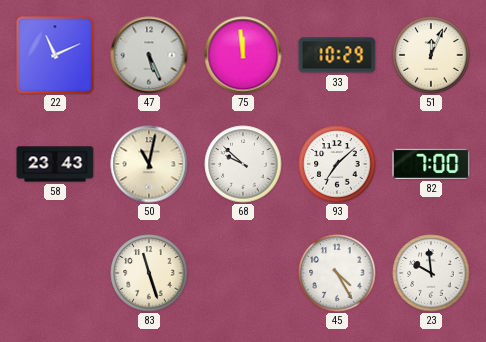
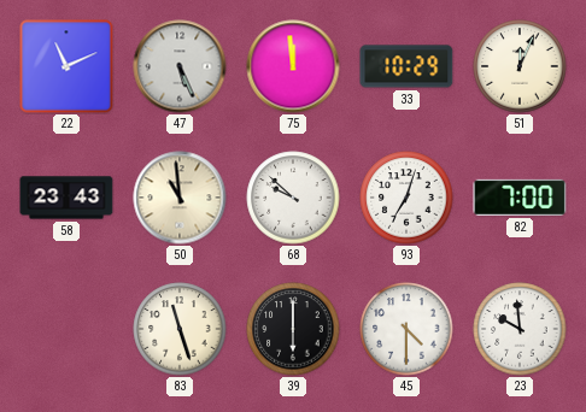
50: 11:02 -> 10:59
93: 7:08 -> 7:03
39: none -> 6:00
45: 4:25 -> 4:30
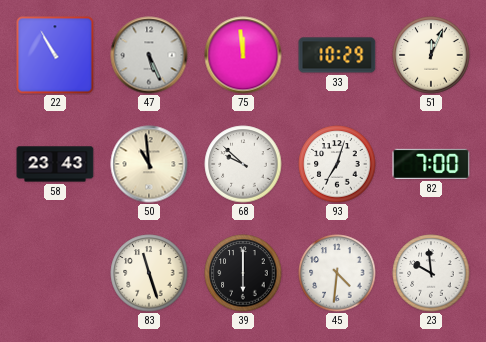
22: 11:11 -> 10:55
45: 4:30 -> 4:31
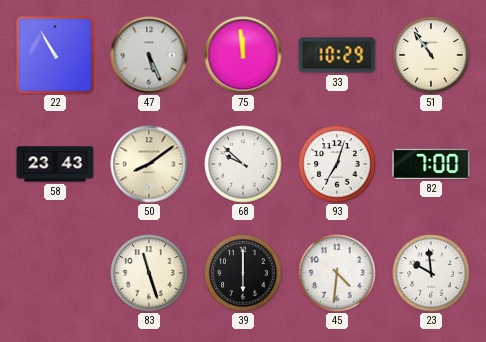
51: 12:04 -> 10:54
50: 10:59 -> 8:09
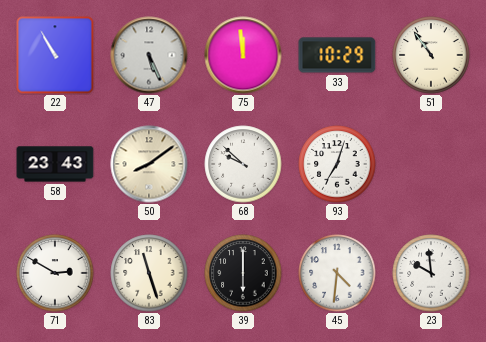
82: 7:00 -> none
71: none -> 2:50
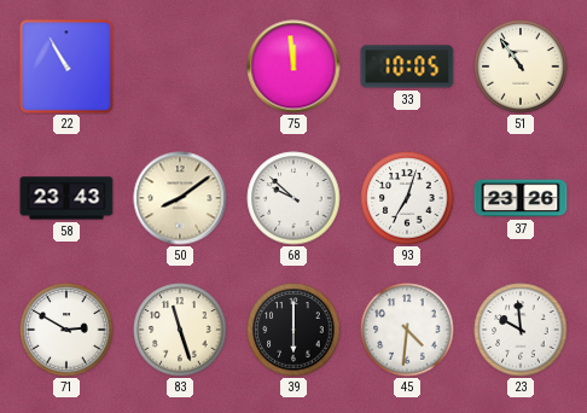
47: 5:26 -> none
33: 10:29 -> 10:05
37: none -> 23:26
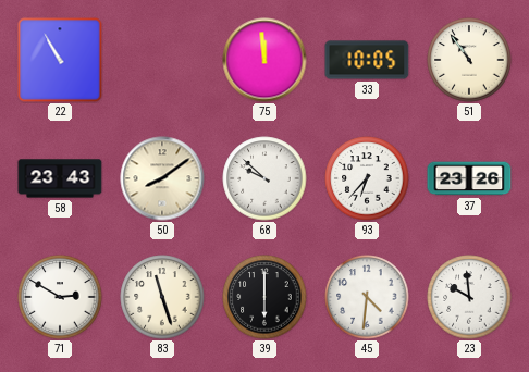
93: 7:03 -> 6:37
